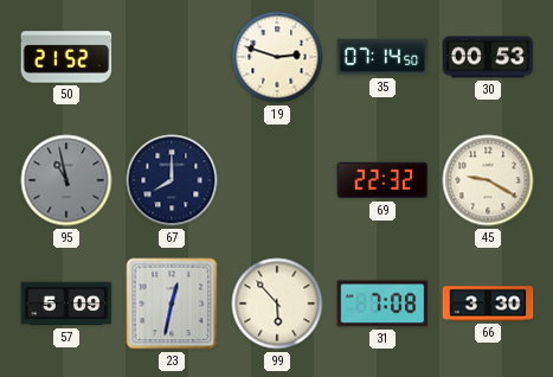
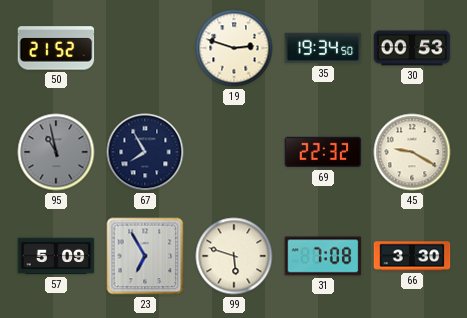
35: 07:14 -> 19:34
67: 8:00 -> 7:55
23: 12:32 -> 6:55
99: 5:53 -> 5:48
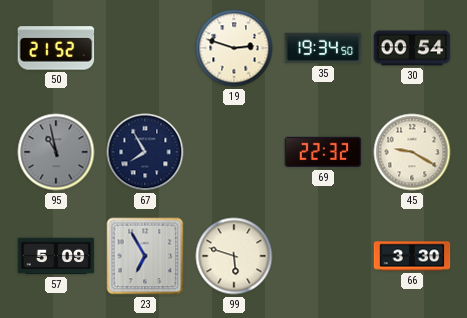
30: 00:53 -> 00:54
31: 7:08 -> none
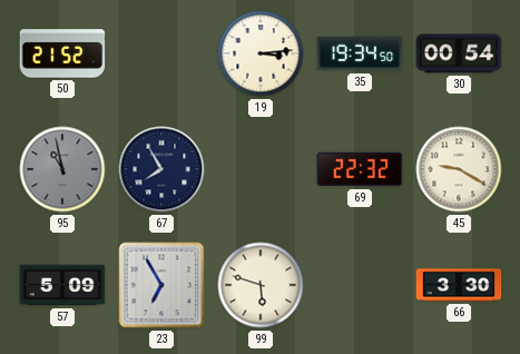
19: 2:48 -> 3:14
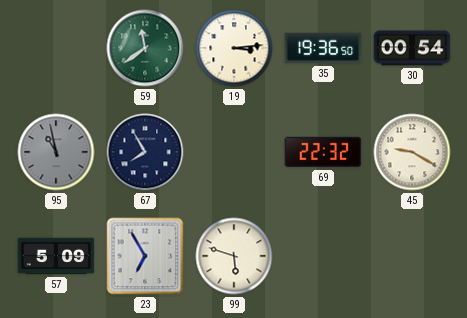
50: 21:52 -> none
59: none -> 11:39
35: 19:34 -> 19:36
66: 3:30 -> none
